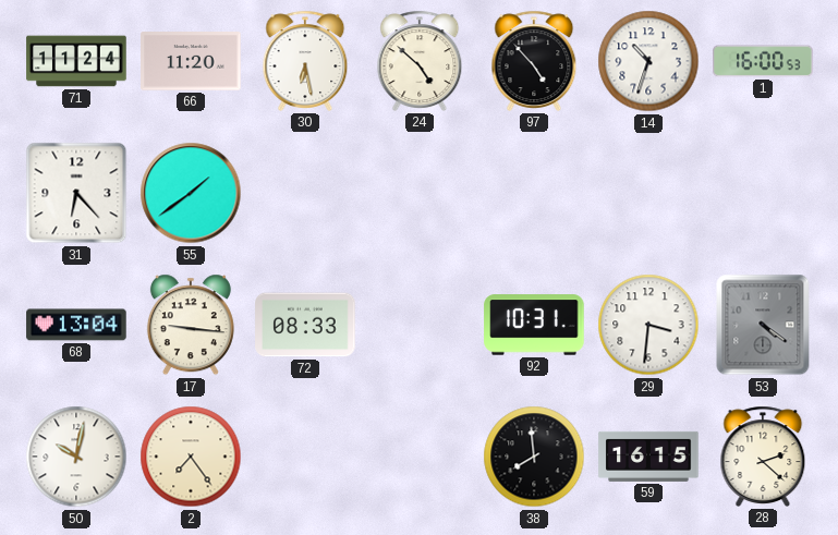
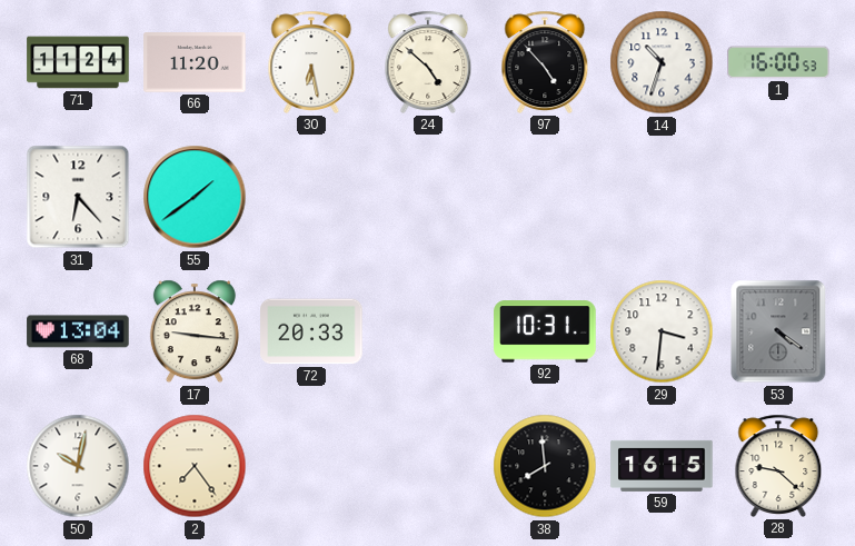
72: 08:33 -> 20:33
28: 2:22 -> 9:22
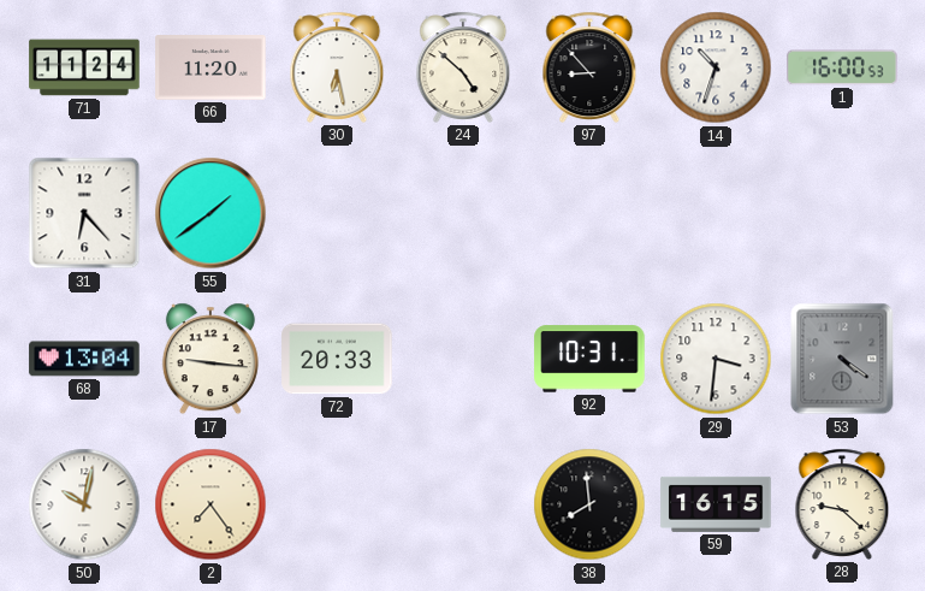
97: 4:53 -> 8:53
